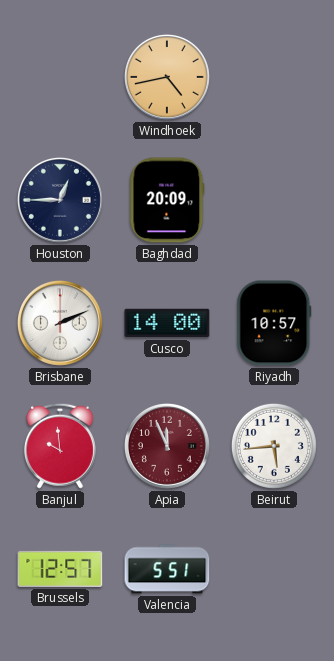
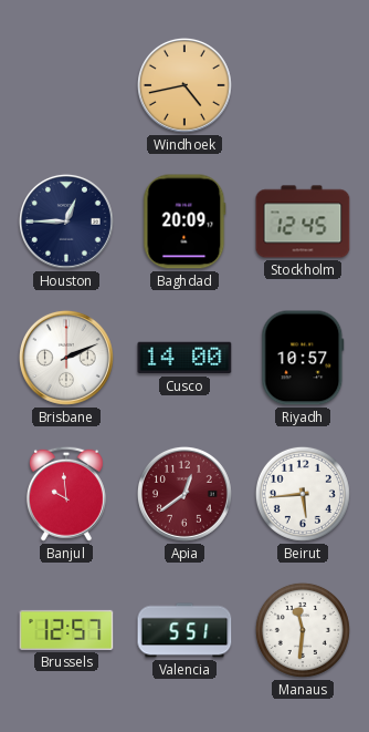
Stockholm: none -> 12:45
Apia: 11:56 -> 12:39
Manaus: none -> 11:31
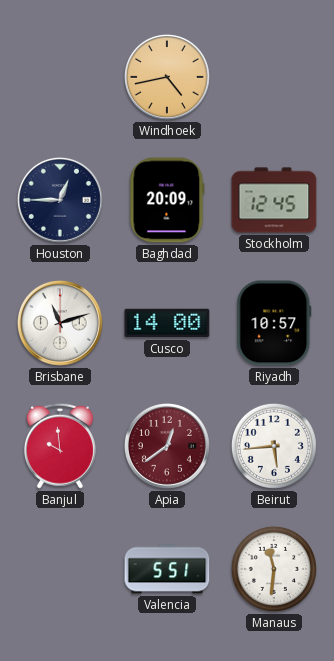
Brisbane: 2:11 -> 11:12
Brussels: 12:57 -> none
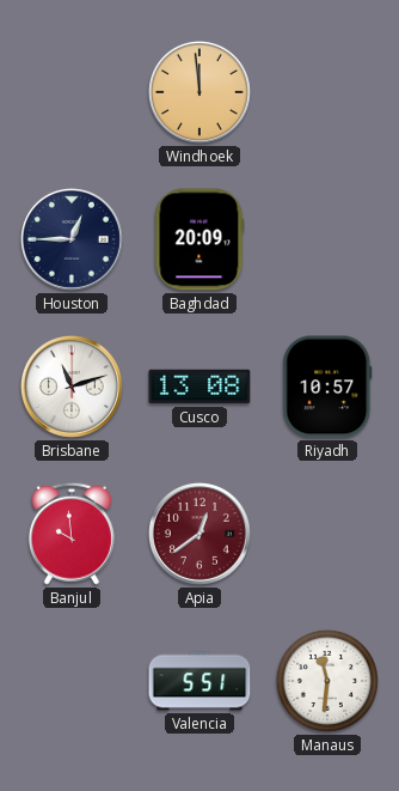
Windhoek: 4:43 -> 11:59
Stockholm: 12:45 -> none
Cusco: 14:00 -> 13:08
Beirut: 5:44 -> none
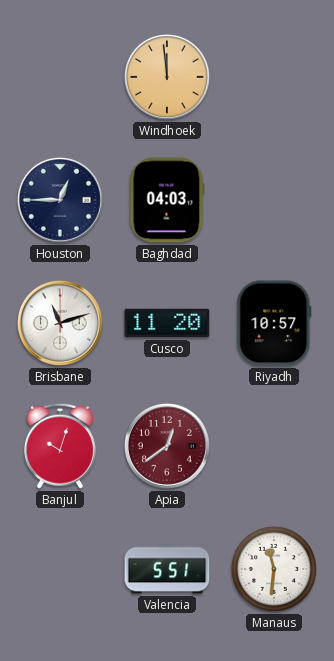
Baghdad: 20:09 -> 04:03
Cusco: 13:08 -> 11:20
Banjul: 9:59 -> 10:03
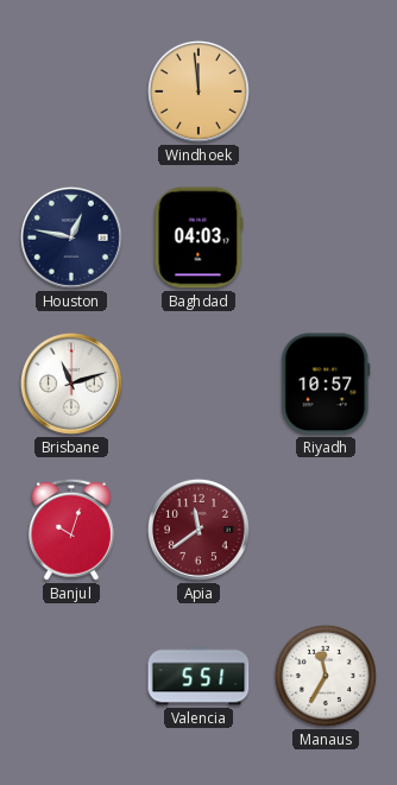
Houston: 12:45 -> 12:47
Cusco: 11:20 -> none
Apia: 12:39 -> 11:39
Manaus: 11:31 -> 11:35
